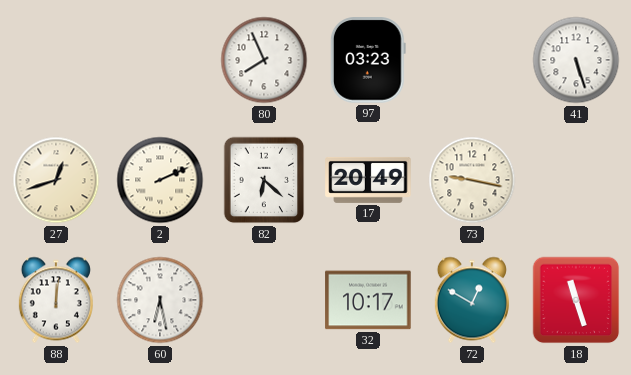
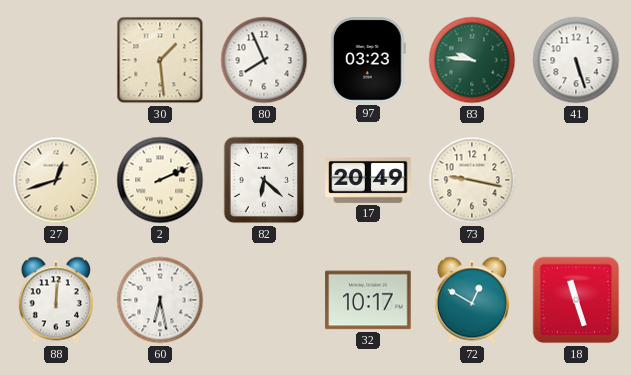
30: none -> 1:29
83: none -> 9:46
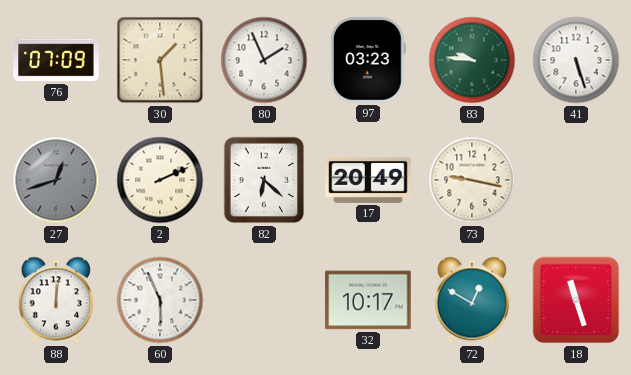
76: none -> 07:09
80: 7:56 -> 1:56
27 dial: cream -> grey
60: 6:28 -> 5:56
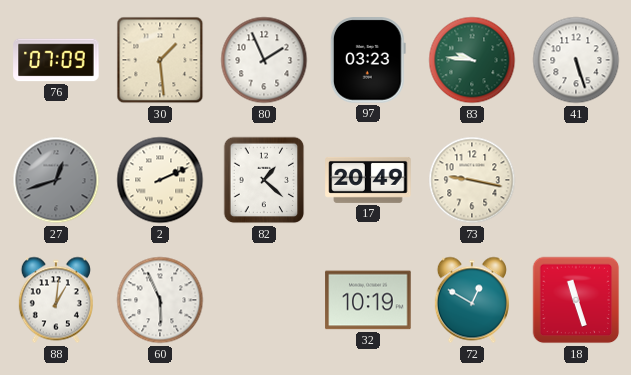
82: 6:22 -> 1:22
88: 12:01 -> 1:01
32: 10:17 -> 10:19
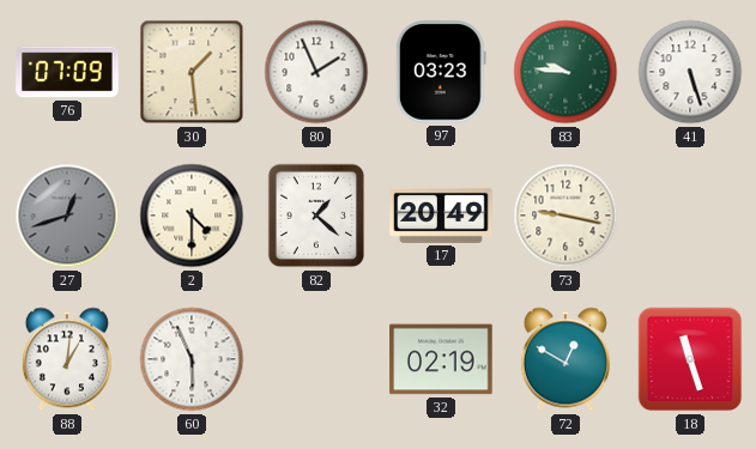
2: 2:11 -> 4:30
32: 10:19 -> 02:19
